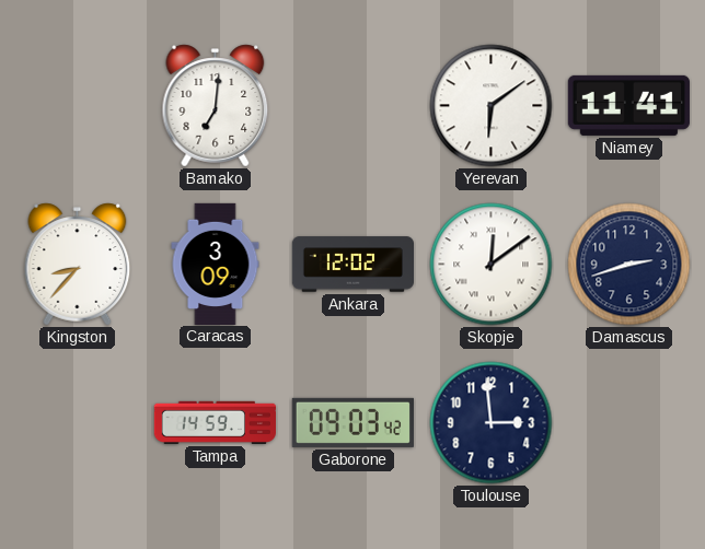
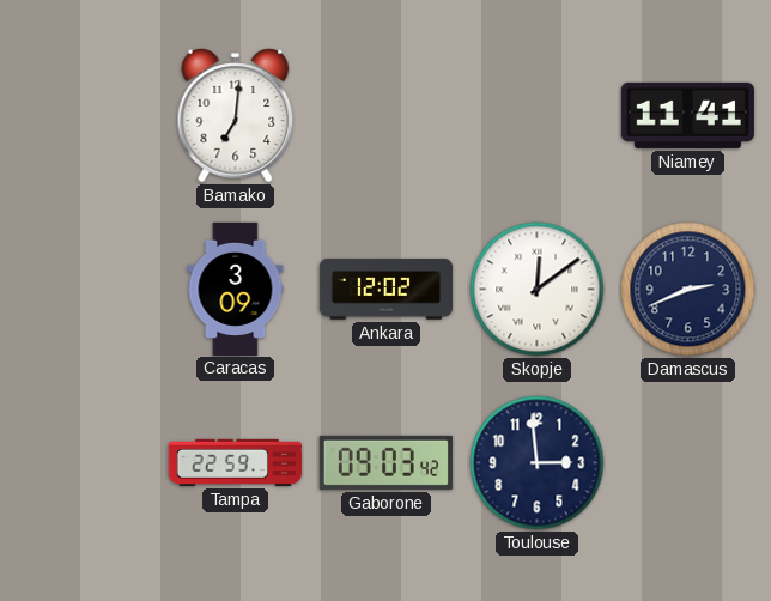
Yerevan: 6:09 -> none
Kingston: 8:37 -> none
Damascus: 2:42 -> 2:41
Tampa: 14:59 -> 22:59
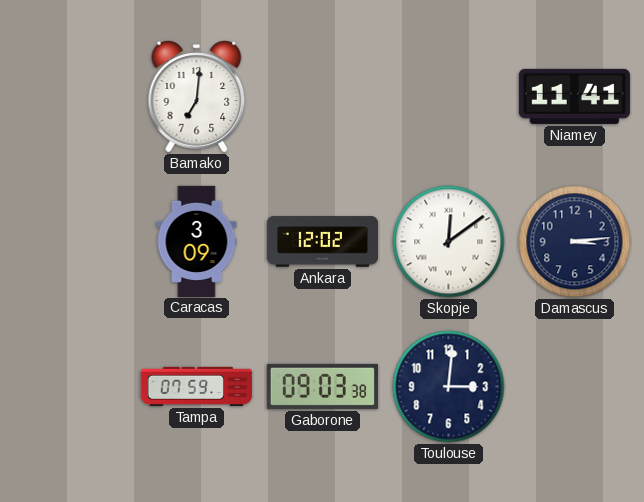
Damascus: 2:41 -> 3:14
Tampa: 22:59 -> 07:59
Gaborone: 09:03:42 -> 09:03:38
Toulouse: 2:59 -> 3:01
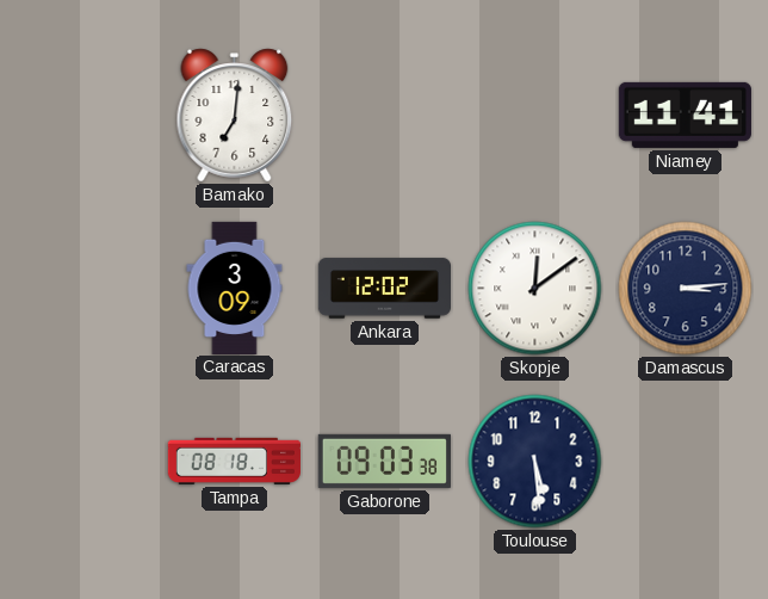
Tampa: 07:59 -> 08:18
Toulouse: 3:01 -> 5:29
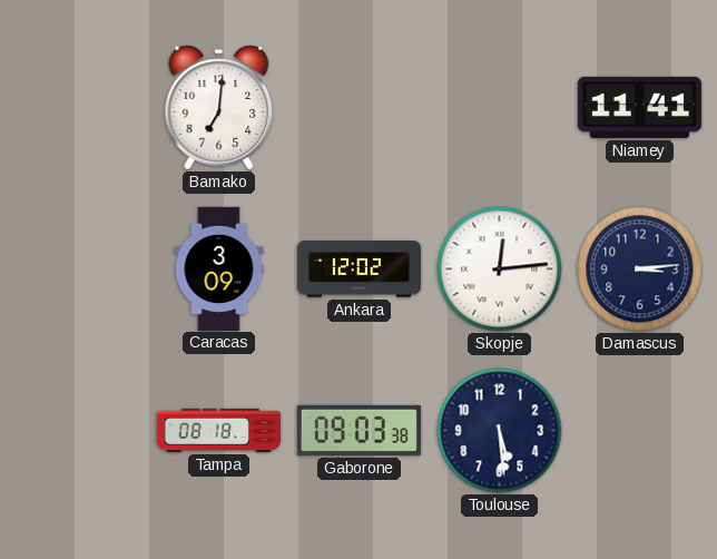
Skopje: 12:09 -> 12:14
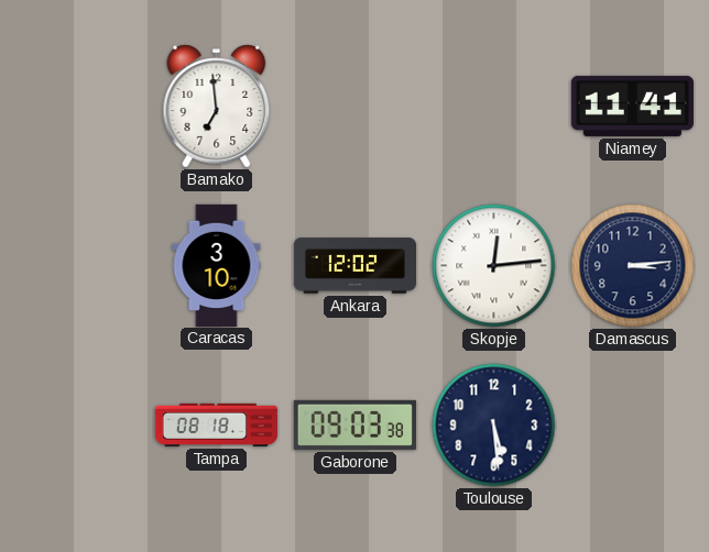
Bamako: 7:01 -> 6:59
Caracas: 3:09 -> 3:10
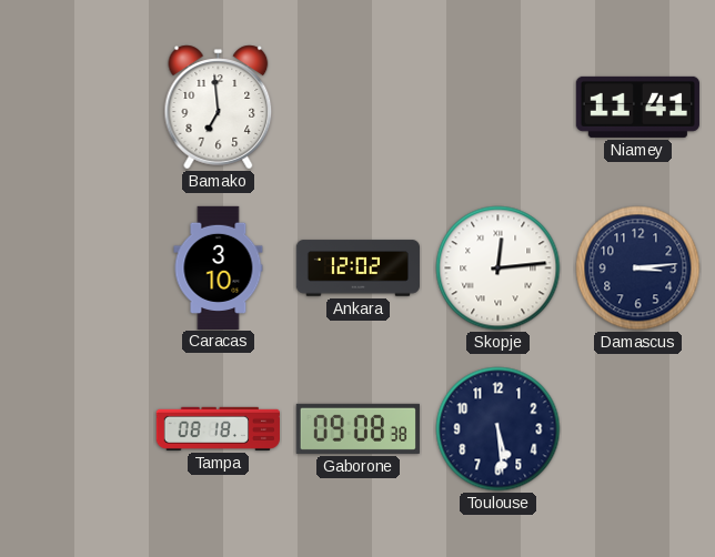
Gaborone: 09:03 -> 09:08
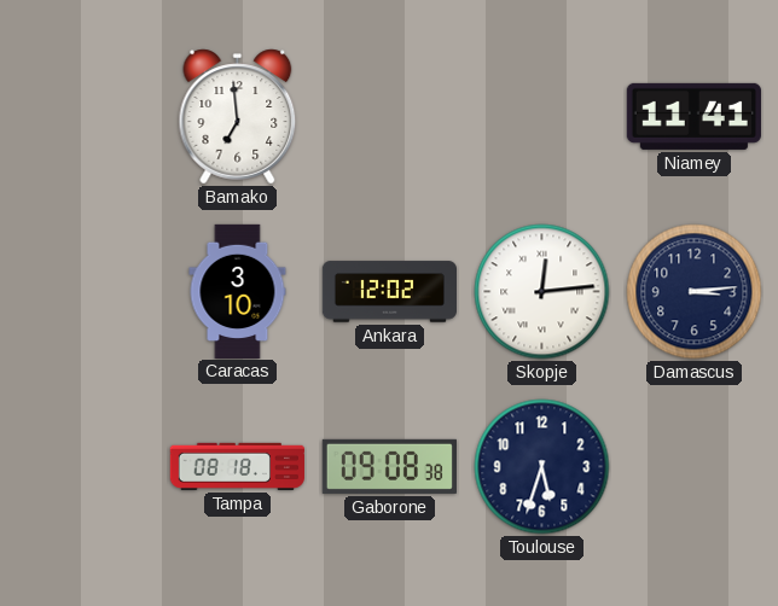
Toulouse: 5:29 -> 5:33
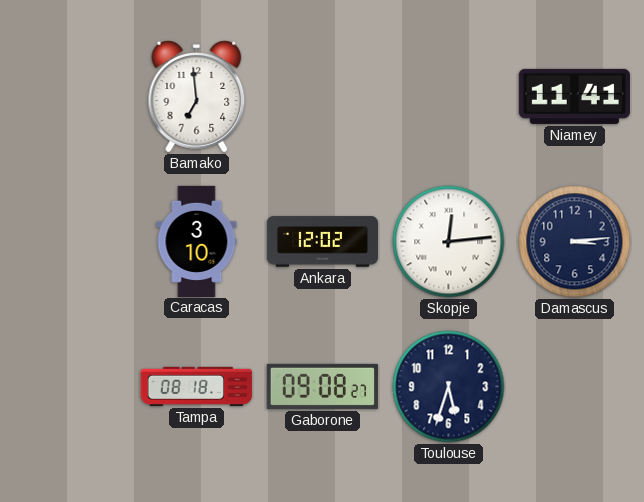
Gaborone: 09:08:38 -> 09:08:27
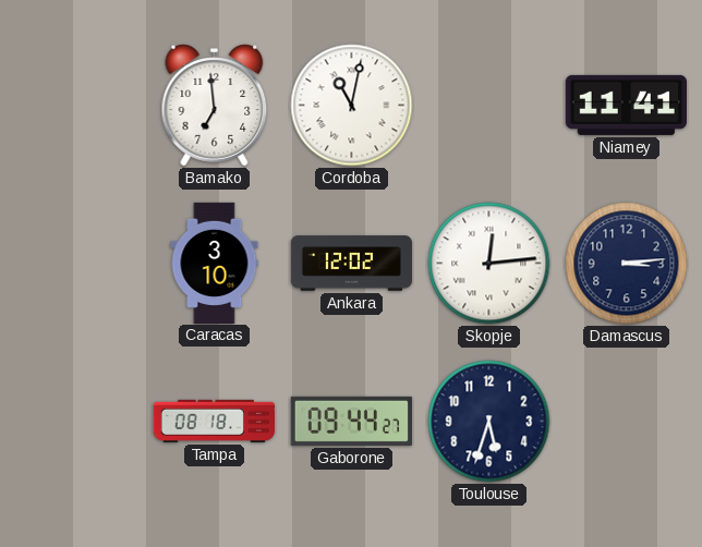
Cordoba: none -> 11:02
Gaborone: 09:08 -> 09:44
